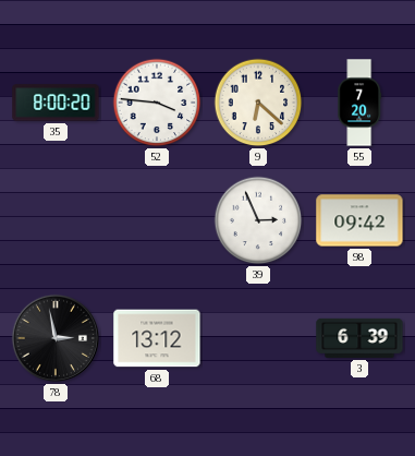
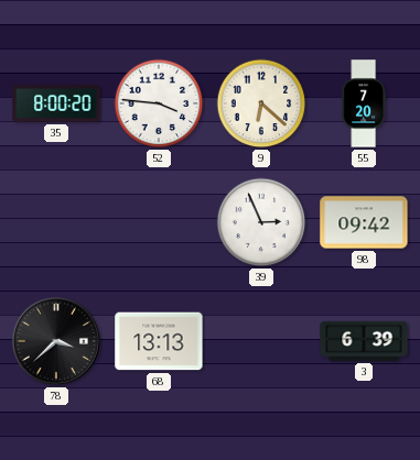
78: 2:58 -> 3:38
68: 13:12 -> 13:13
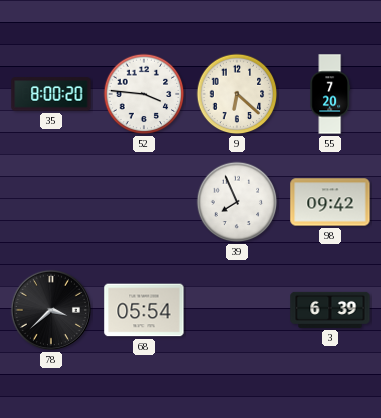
39: 2:56 -> 7:56
68: 13:13 -> 05:54
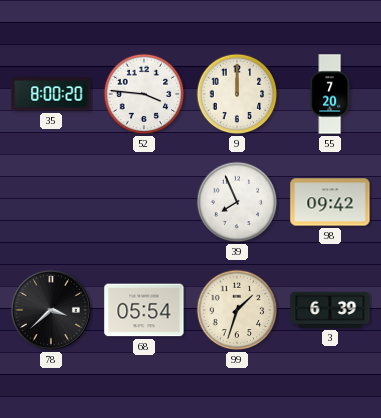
9: 6:22 -> 12:00
99: none -> 1:33
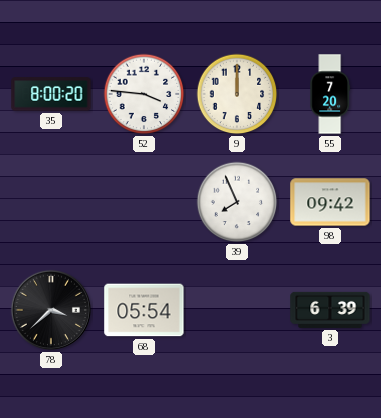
99: 1:33 -> none
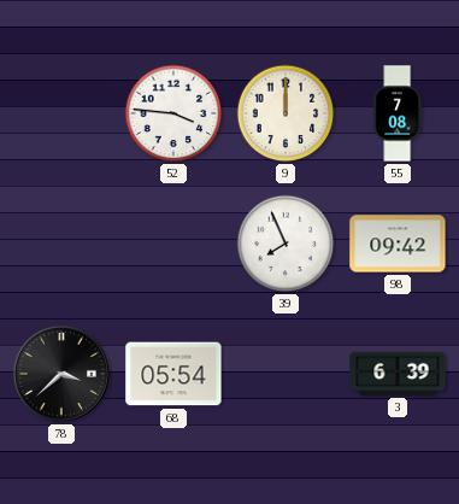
35: 8:00 -> none
55: 7:20 -> 7:08
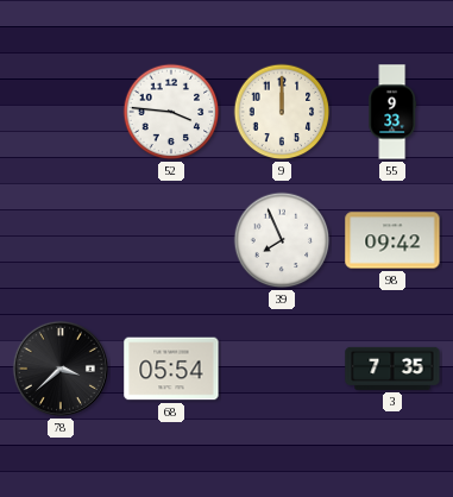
55: 7:08 -> 9:33
3: 6:39 -> 7:35
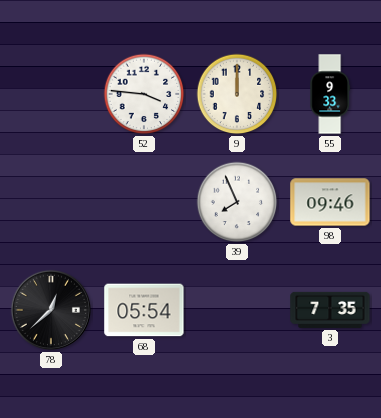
98: 09:42 -> 09:46
78: 3:38 -> 12:38
